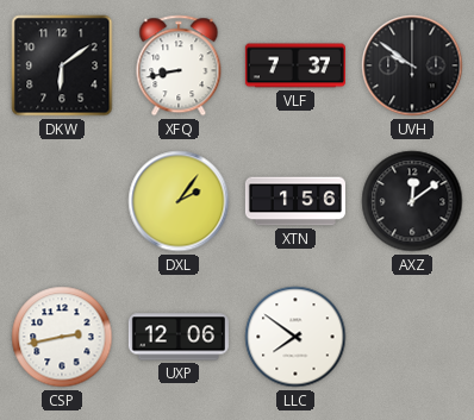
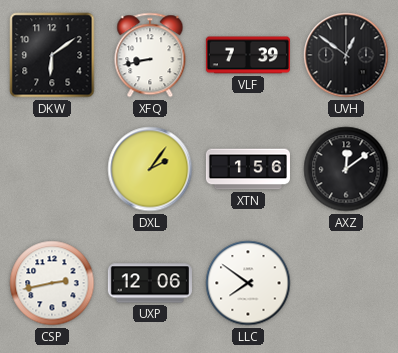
VLF: 7:37 -> 7:39
UVH: 9:51 -> 12:51
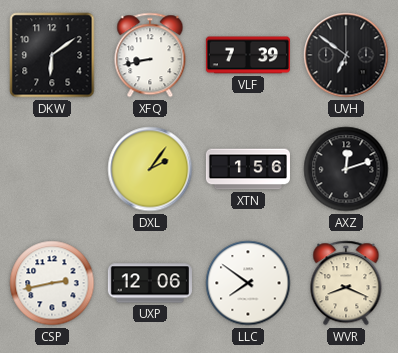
UVH: 12:51 -> 6:51
AXZ: 12:09 -> 12:12
WVR: none -> 8:19
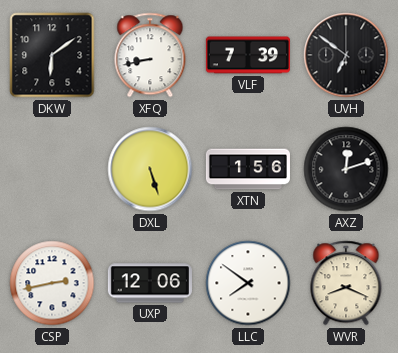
DXL: 2:06 -> 5:27
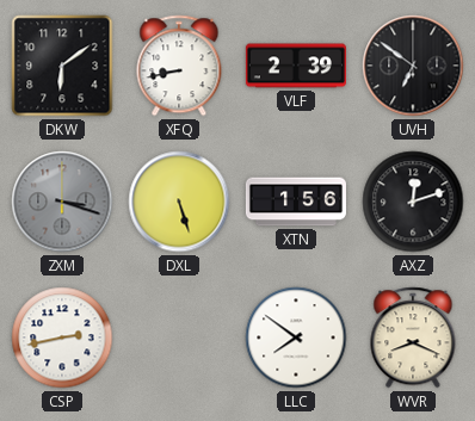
VLF: 7:39 -> 2:39
ZXM: none -> 3:18
UXP: 12:06 -> none
